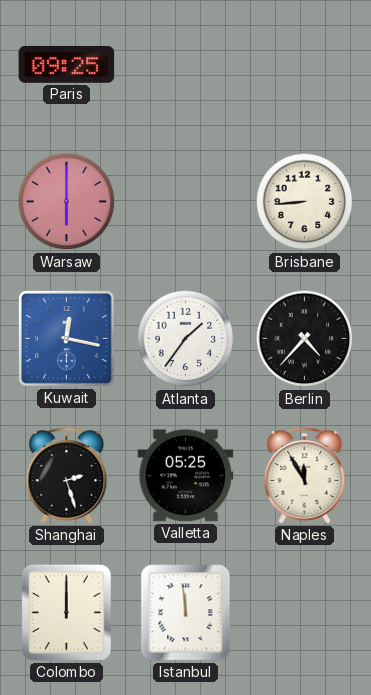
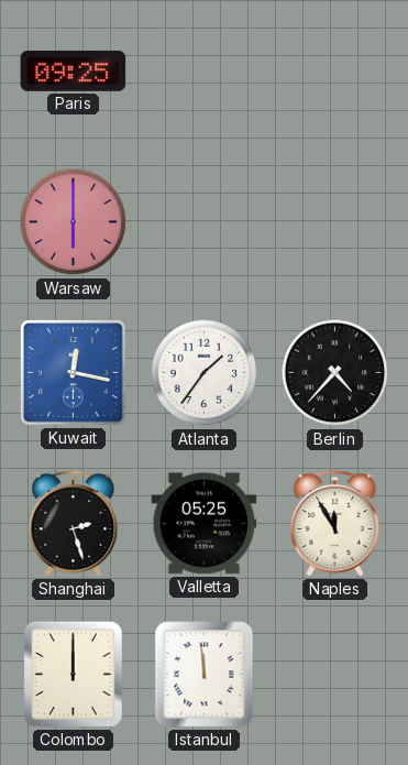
Brisbane: 8:44 -> none
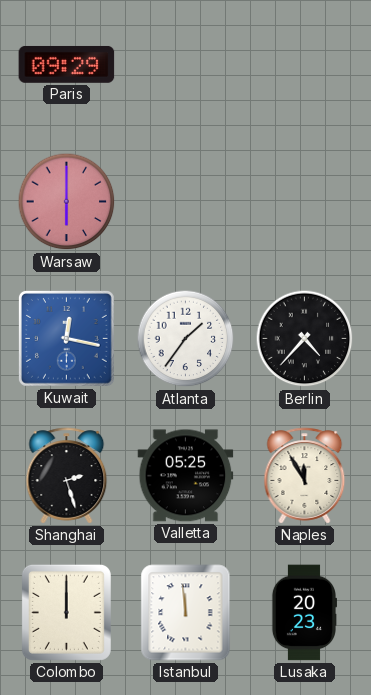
Paris: 09:25 -> 09:29
Lusaka: none -> 20:23
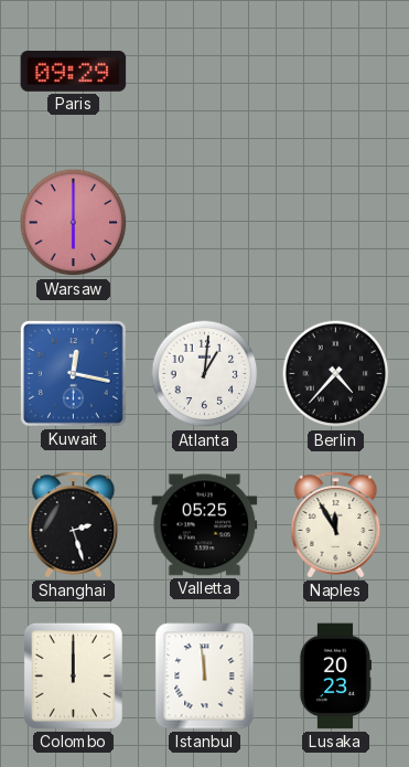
Atlanta: 1:36 -> 1:01
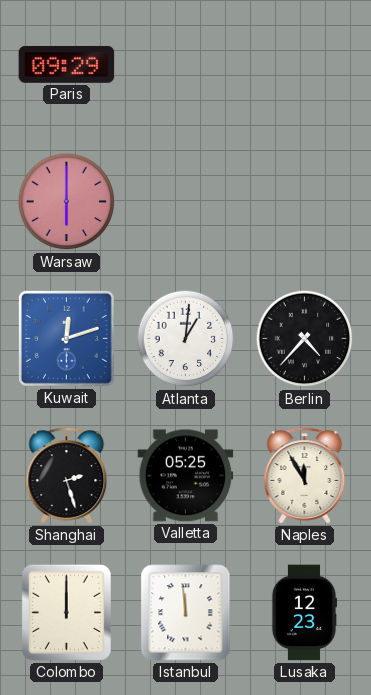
Kuwait: 12:17 -> 12:12
Lusaka: 20:23 -> 12:23
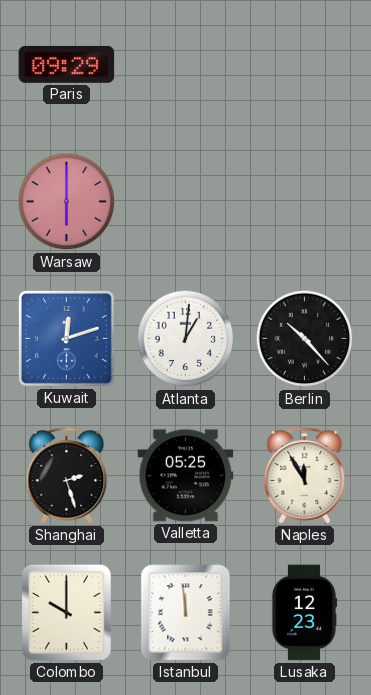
Berlin: 4:37 -> 10:23
Colombo: 12:00 -> 10:00
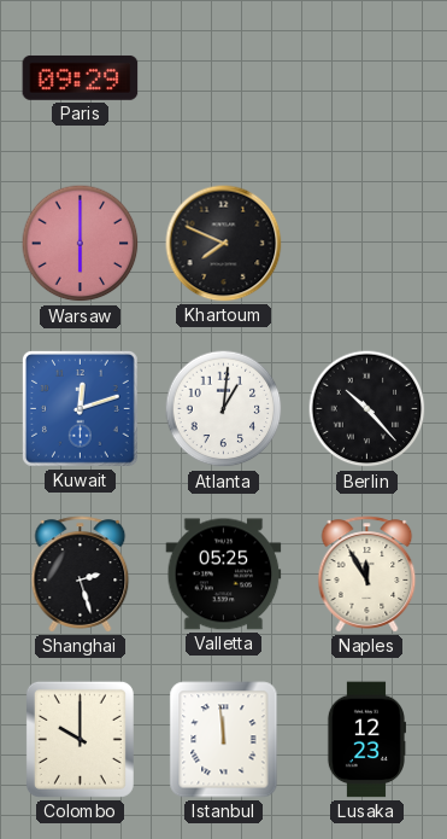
Khartoum: none -> 7:49
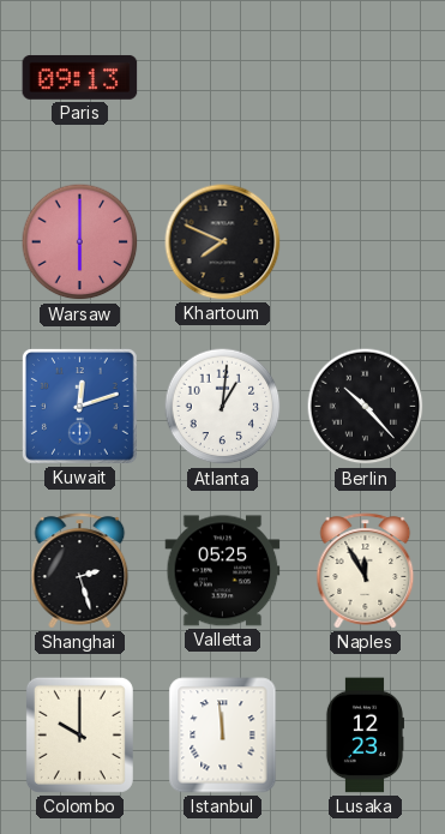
Paris: 09:29 -> 09:13
